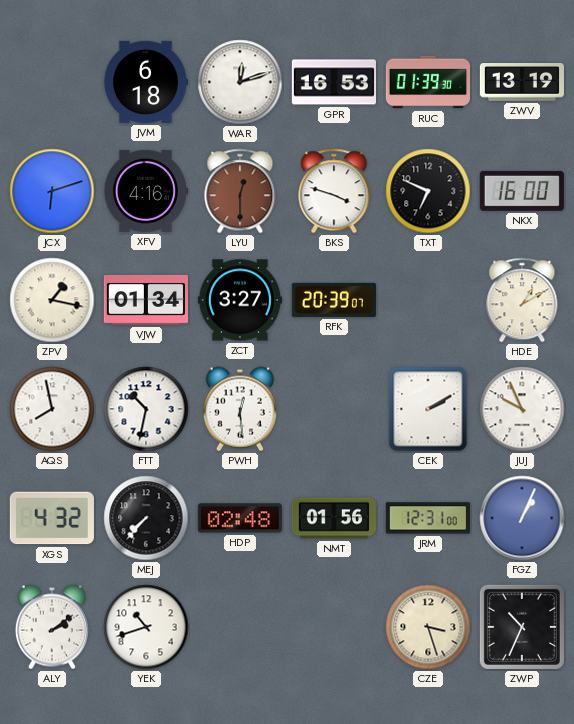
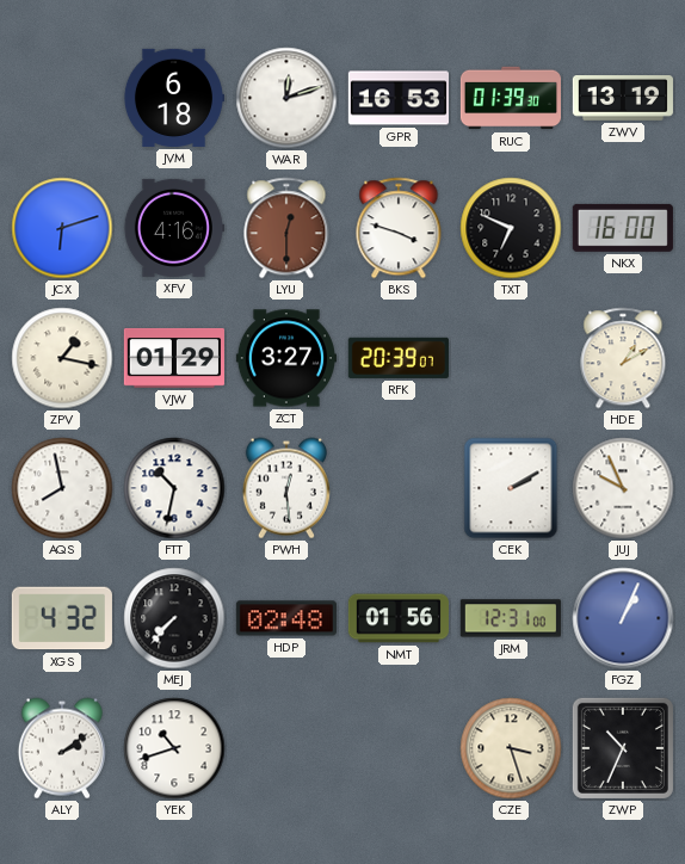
VJW: 01:34 -> 01:29
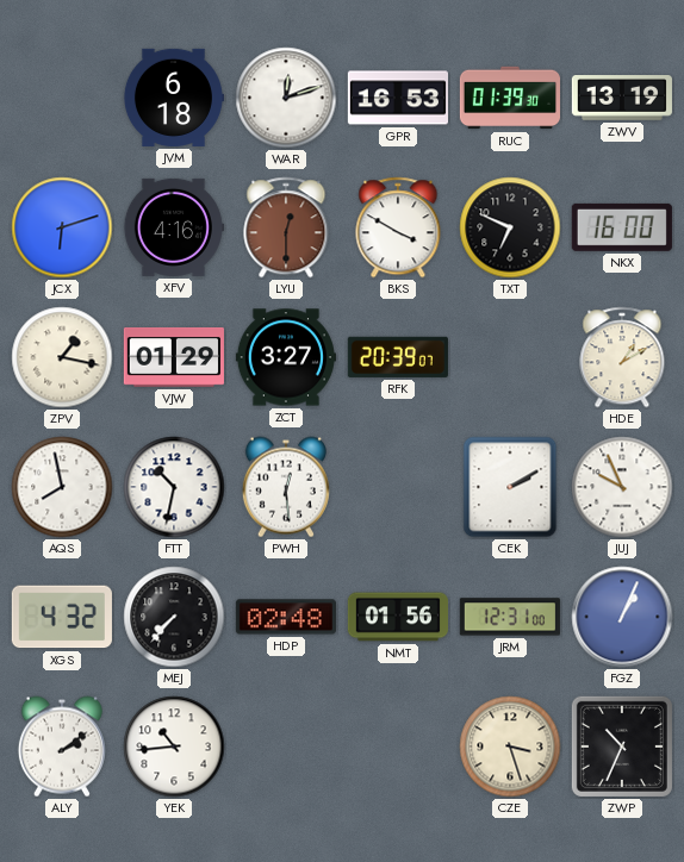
BKS: 3:48 -> 3:50
YEK: 10:42 -> 10:44
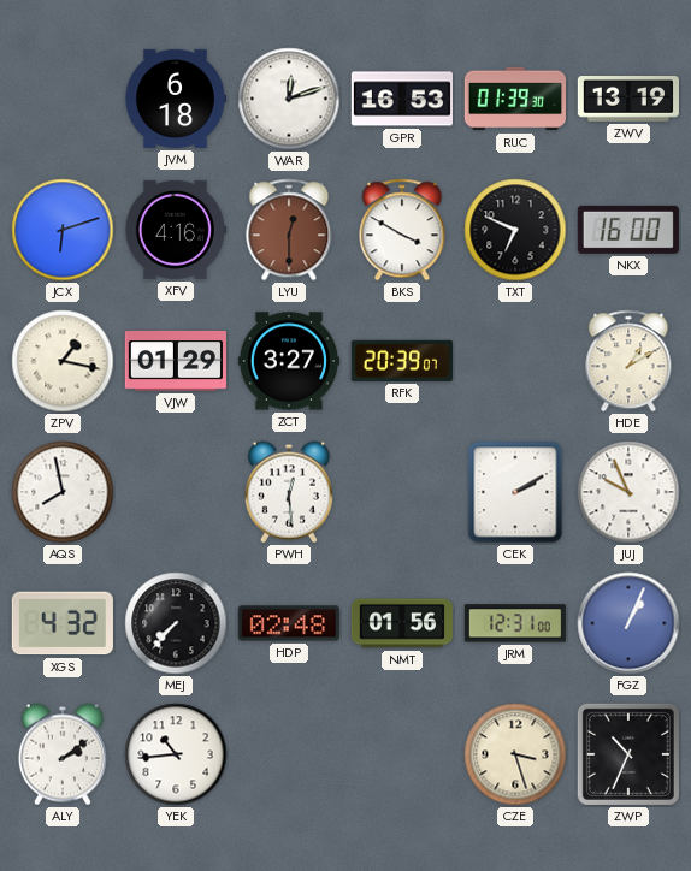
FTT: 10:32 -> none
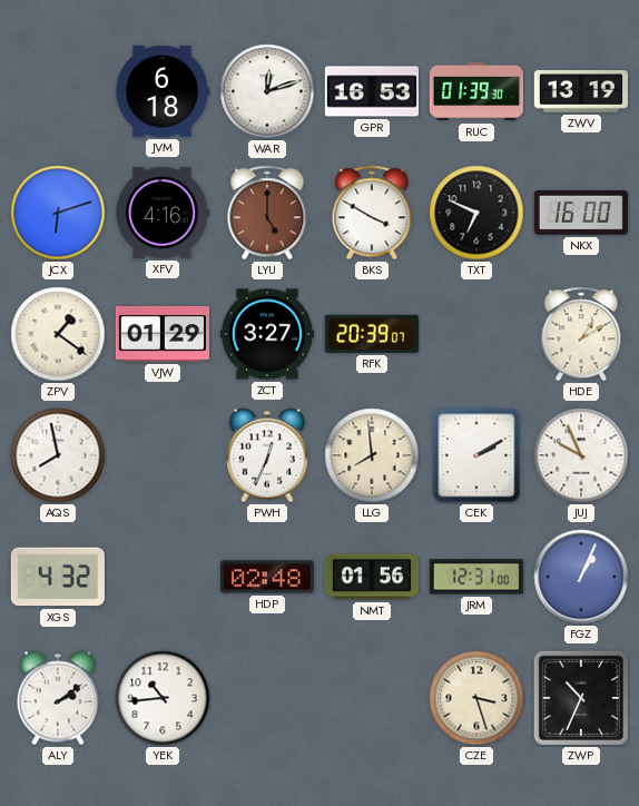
LYU: 12:30 -> 5:00
ZPV: 1:17 -> 1:21
PWH: 12:29 -> 12:34
LLG: none -> 7:59
MEJ: 7:37 -> none
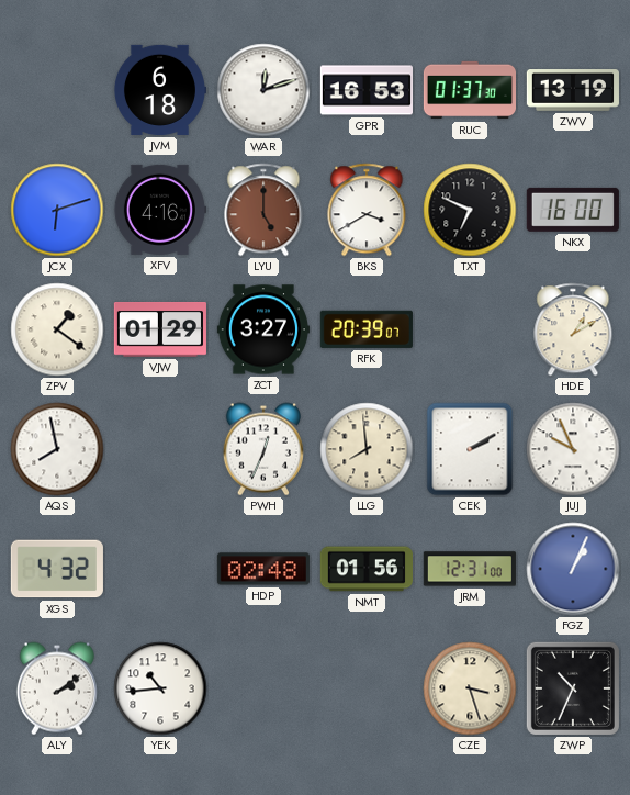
RUC: 01:39 -> 01:37
BKS: 3:50 -> 3:40
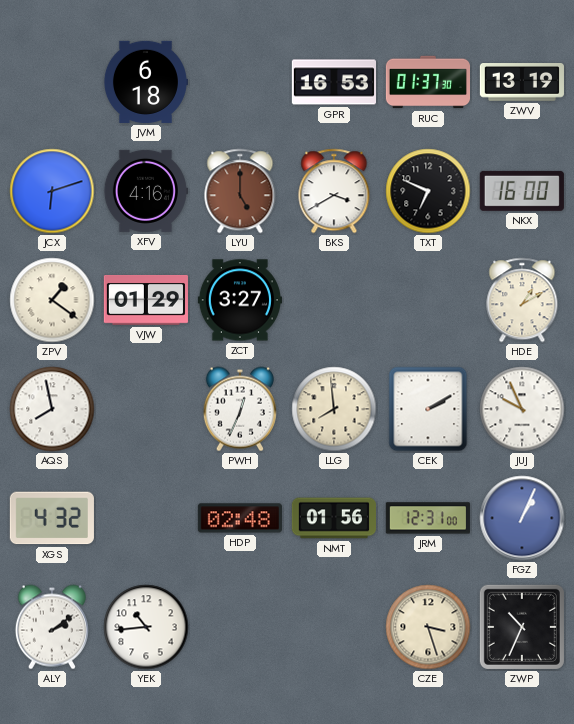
WAR: 12:12 -> none
RFK: 20:39 -> none
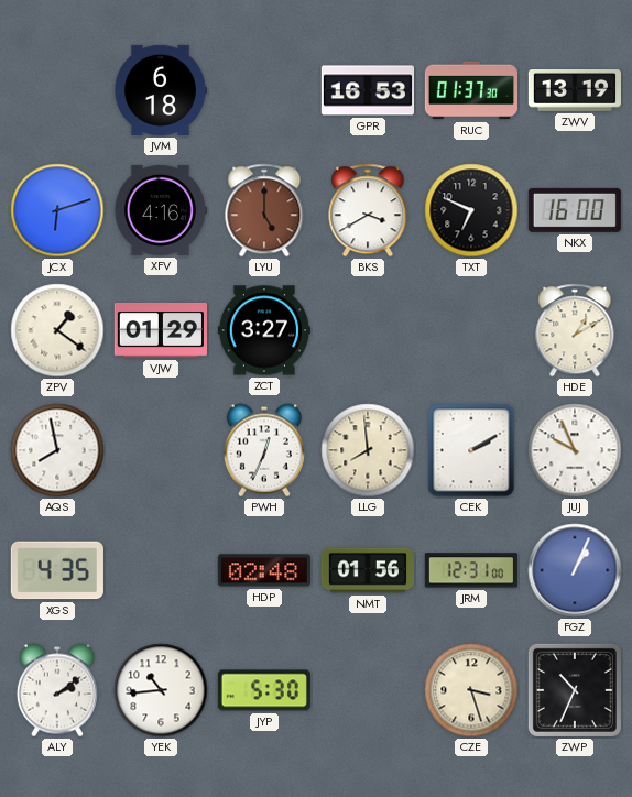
XGS: 4:32 -> 4:35
JYP: none -> 5:30
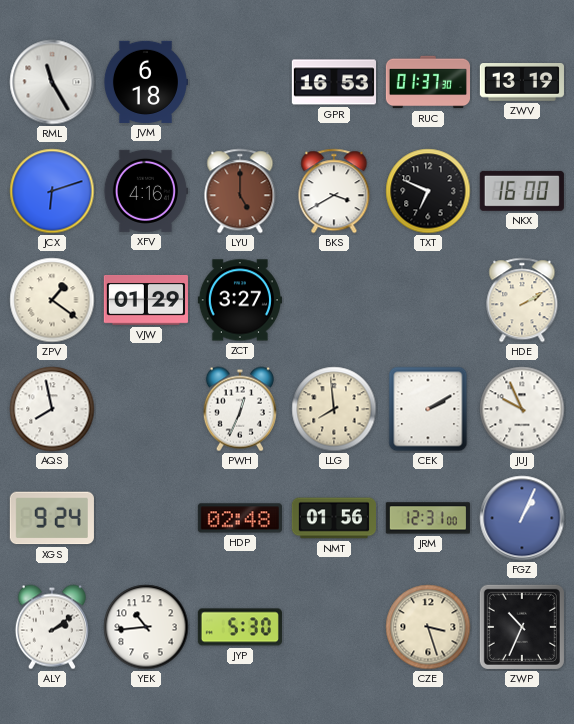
RML: none -> 11:25
HDE: 1:10 -> 2:10
XGS: 4:35 -> 9:24
